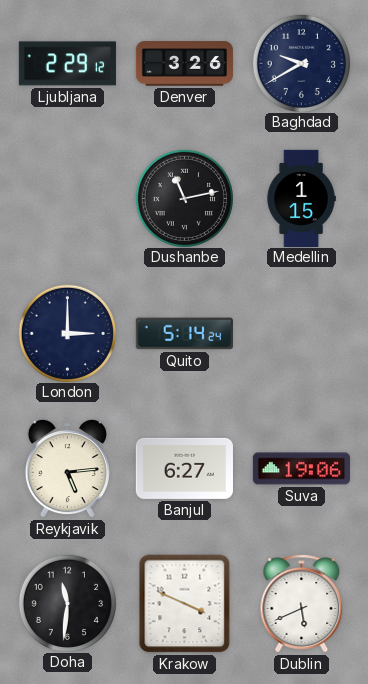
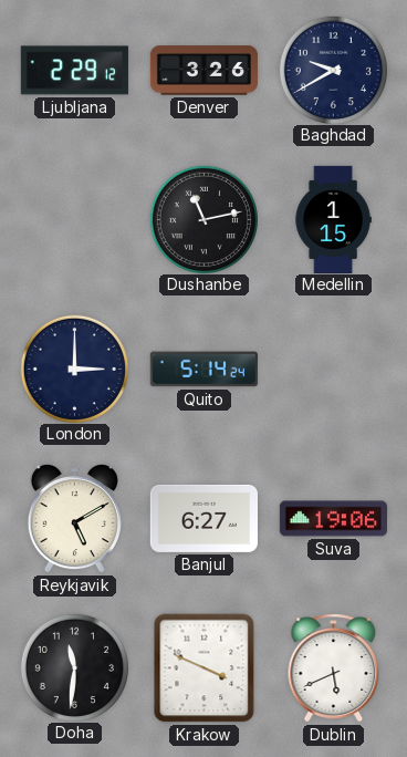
Reykjavik: 5:14 -> 5:10
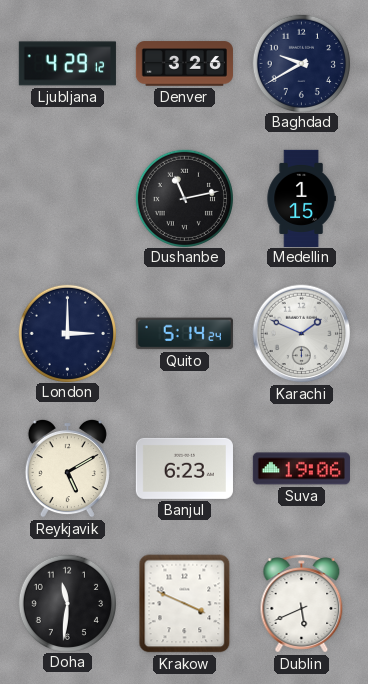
Ljubljana: 2:29 -> 4:29
Karachi: none -> 1:49
Banjul: 6:27 -> 6:23
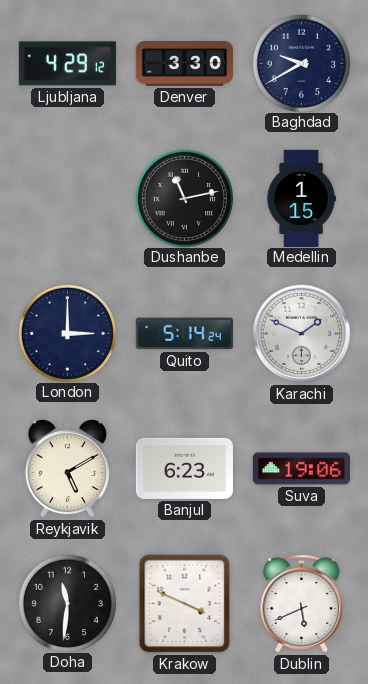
Denver: 3:26 -> 3:30
